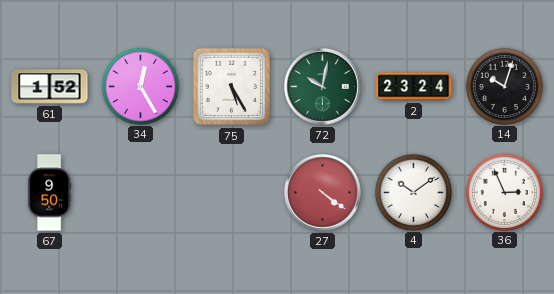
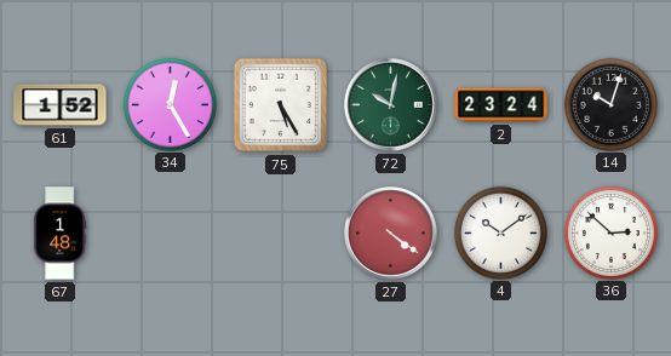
67: 9:50 -> 1:48
36: 2:56 -> 2:52
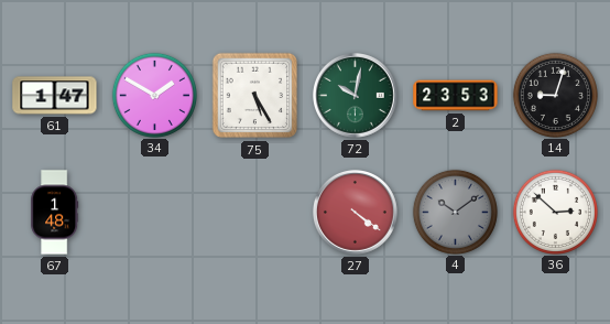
61: 1:52 -> 1:47
34: 12:25 -> 1:50
2: 23:24 -> 23:53
14: 10:03 -> 9:03
4 dial: white -> grey
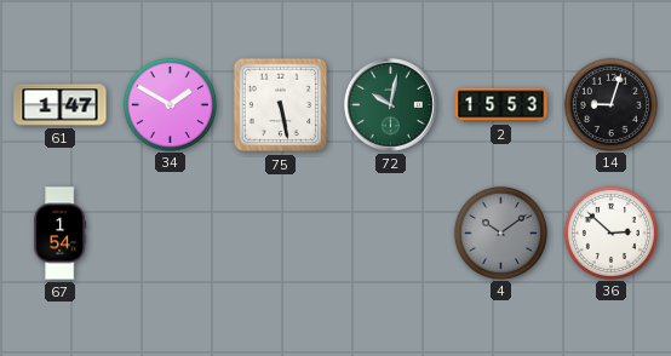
75: 5:25 -> 5:28
2: 23:53 -> 15:53
67: 1:48 -> 1:54
27: 4:21 -> none
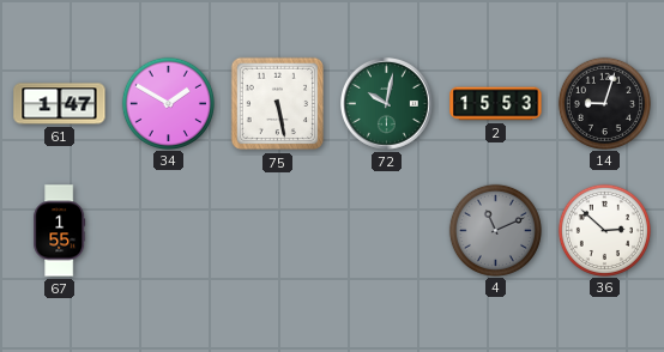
67: 1:54 -> 1:55
4: 10:09 -> 11:11
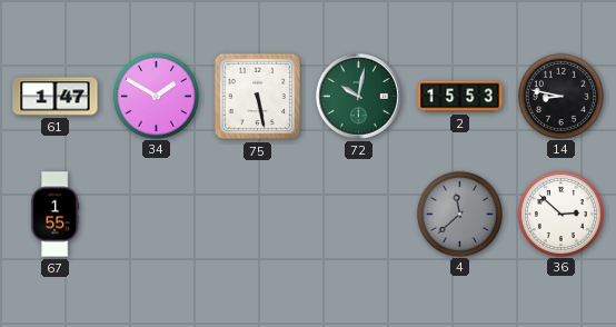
14: 9:03 -> 8:47
4: 11:11 -> 11:38
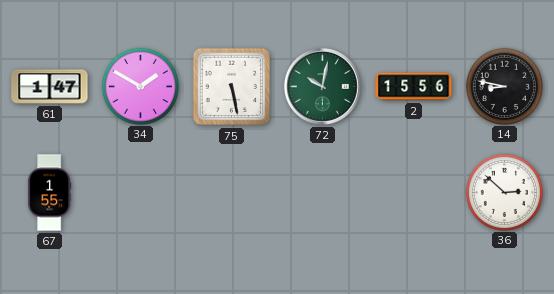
2: 15:53 -> 15:56
4: 11:38 -> none
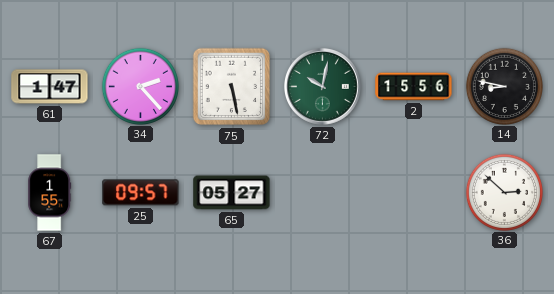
34: 1:50 -> 2:23
25: none -> 09:57
65: none -> 05:27
